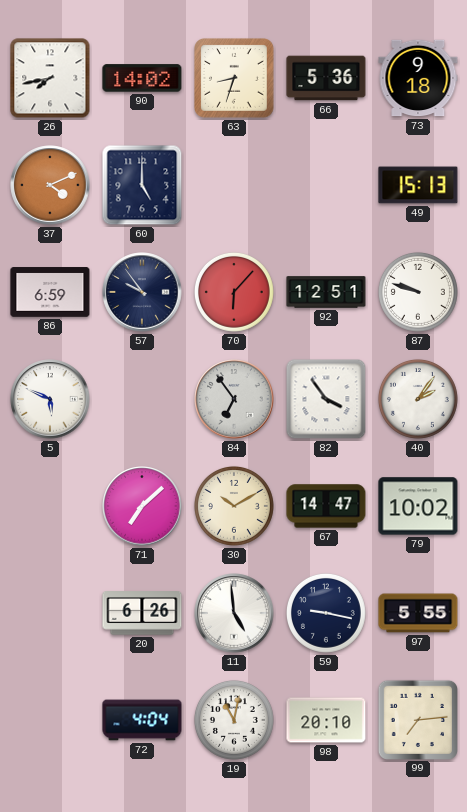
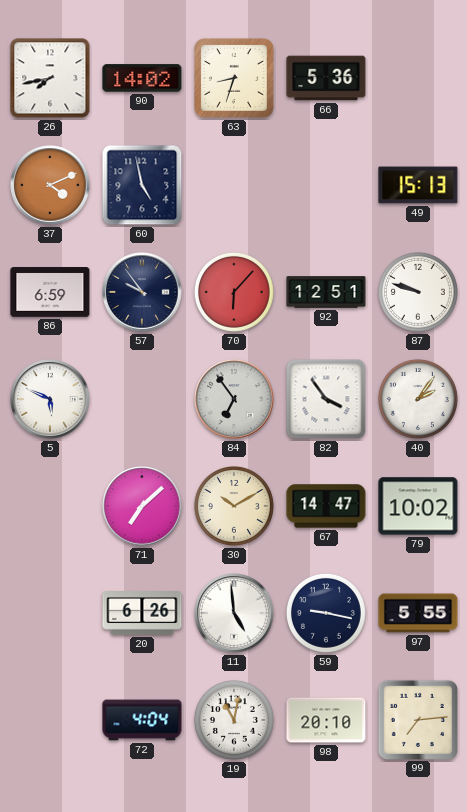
73: 9:18 -> none
60: 5:00 -> 4:58
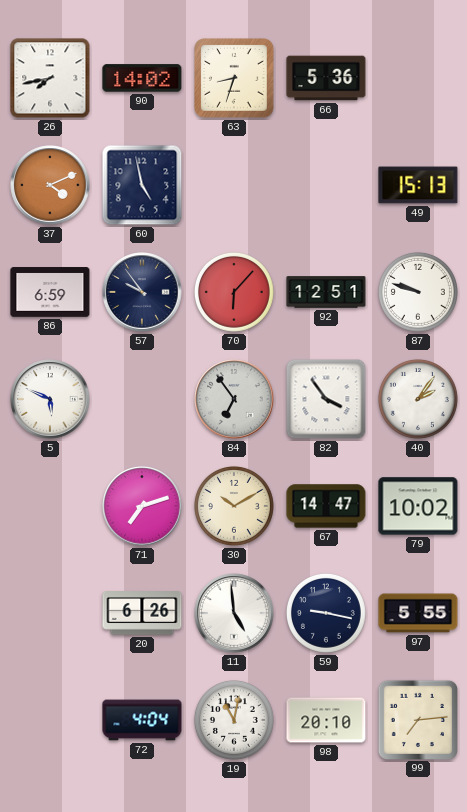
71: 7:08 -> 7:12
